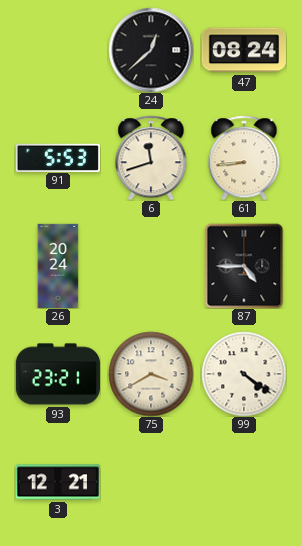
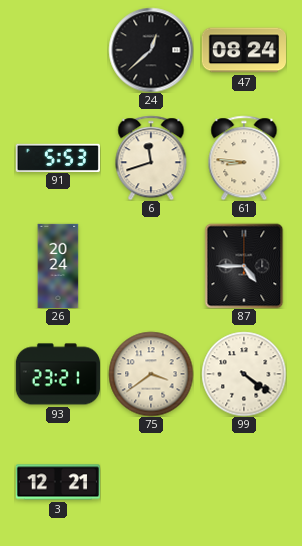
61: 8:44 -> 8:46
75: 3:40 -> 3:39
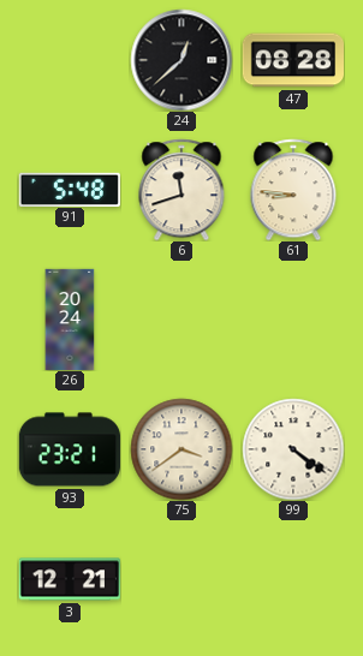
47: 08:24 -> 08:28
91: 5:53 -> 5:48
87: 4:45 -> none
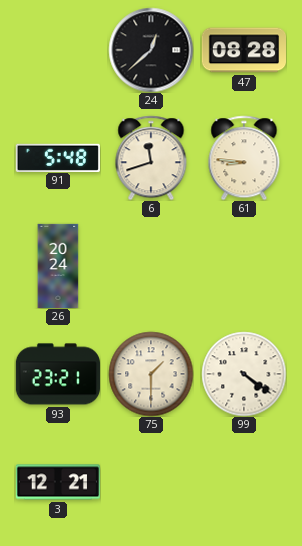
75: 3:39 -> 1:30
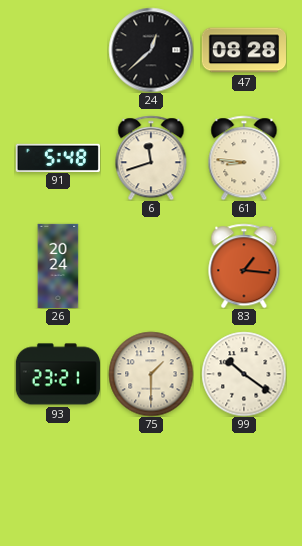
83: none -> 1:16
99: 4:21 -> 10:21
3: 12:21 -> none
